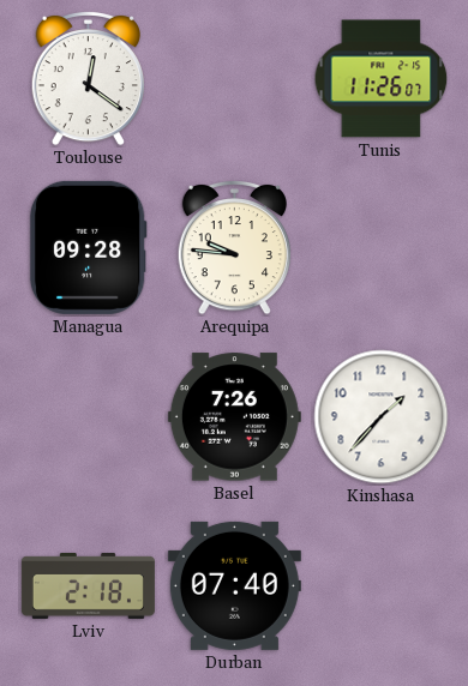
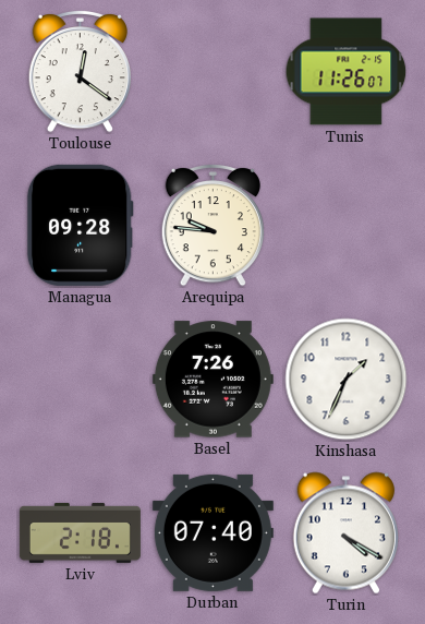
Kinshasa: 1:37 -> 1:34
Turin: none -> 4:20
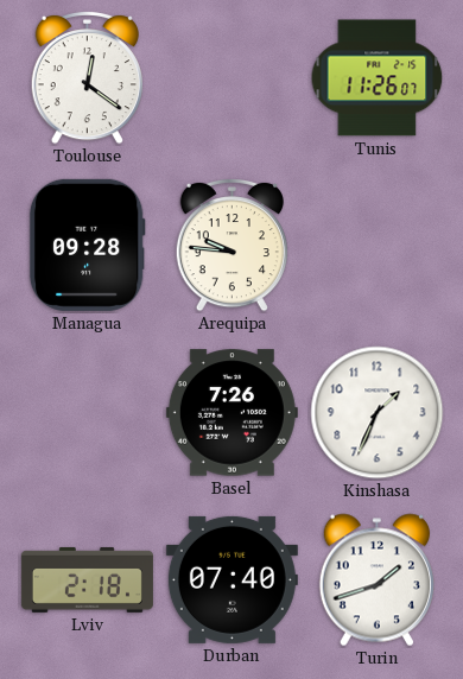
Turin: 4:20 -> 1:42
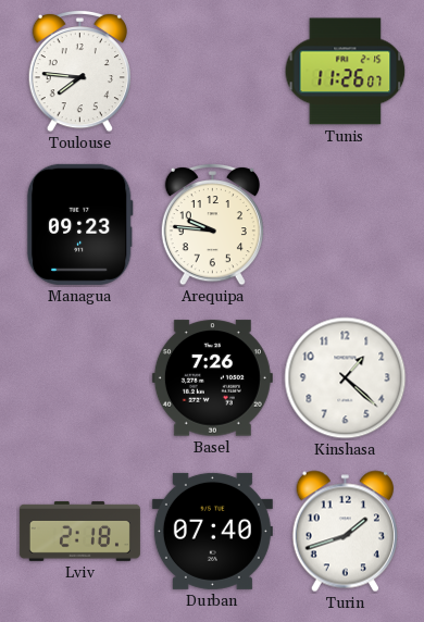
Toulouse: 12:21 -> 7:46
Managua: 09:28 -> 09:23
Kinshasa: 1:34 -> 1:22
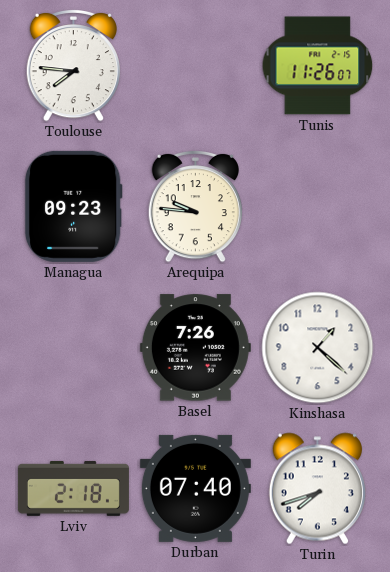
Turin: 1:42 -> 7:42
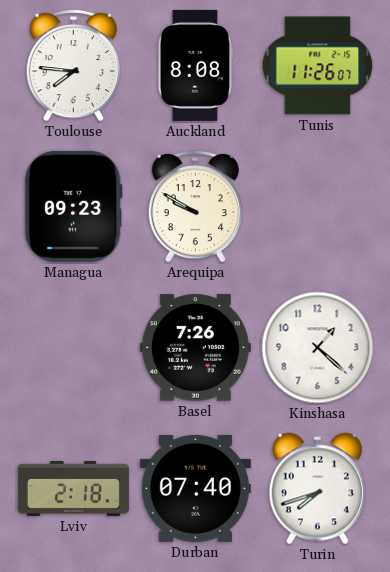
Auckland: none -> 8:08
Arequipa: 9:46 -> 9:50
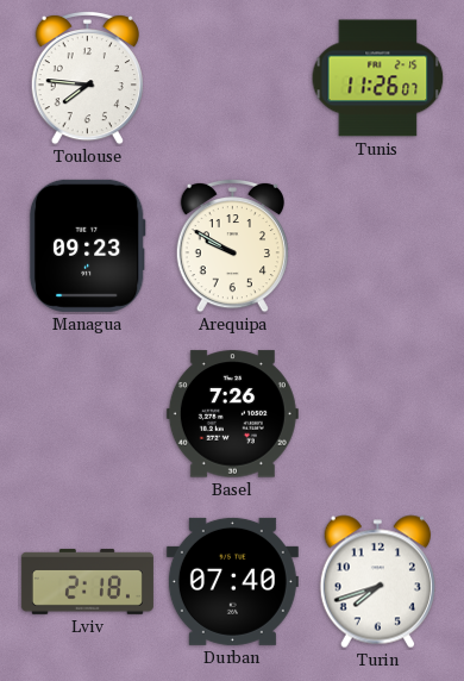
Auckland: 8:08 -> none
Kinshasa: 1:22 -> none
